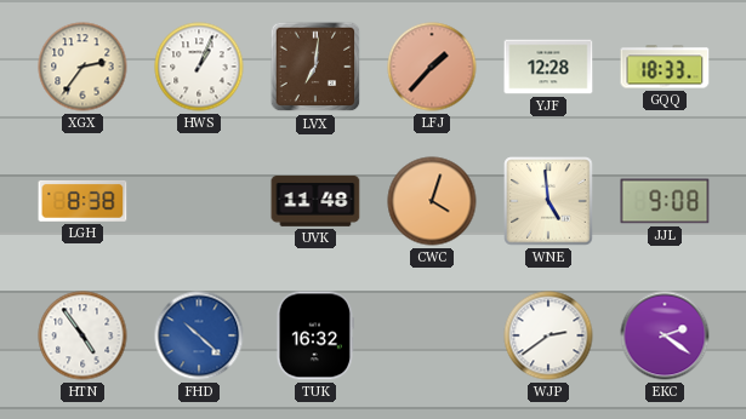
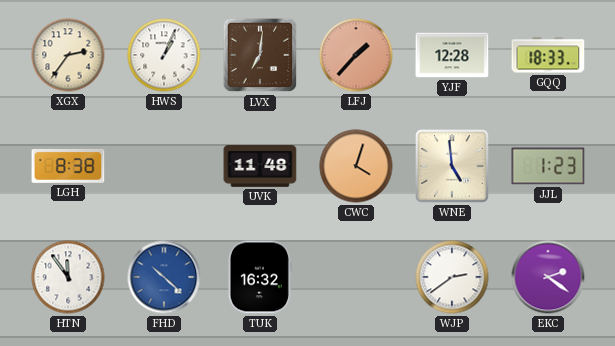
JJL: 9:08 -> 1:23
HTN: 4:54 -> 11:54
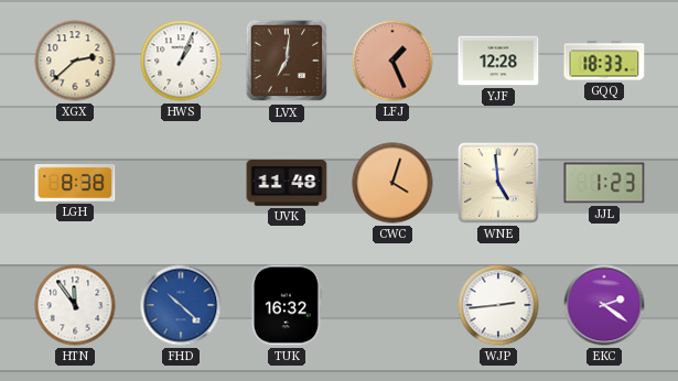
XGX: 2:36 -> 2:38
LFJ: 1:37 -> 1:26
WJP: 2:39 -> 2:44
